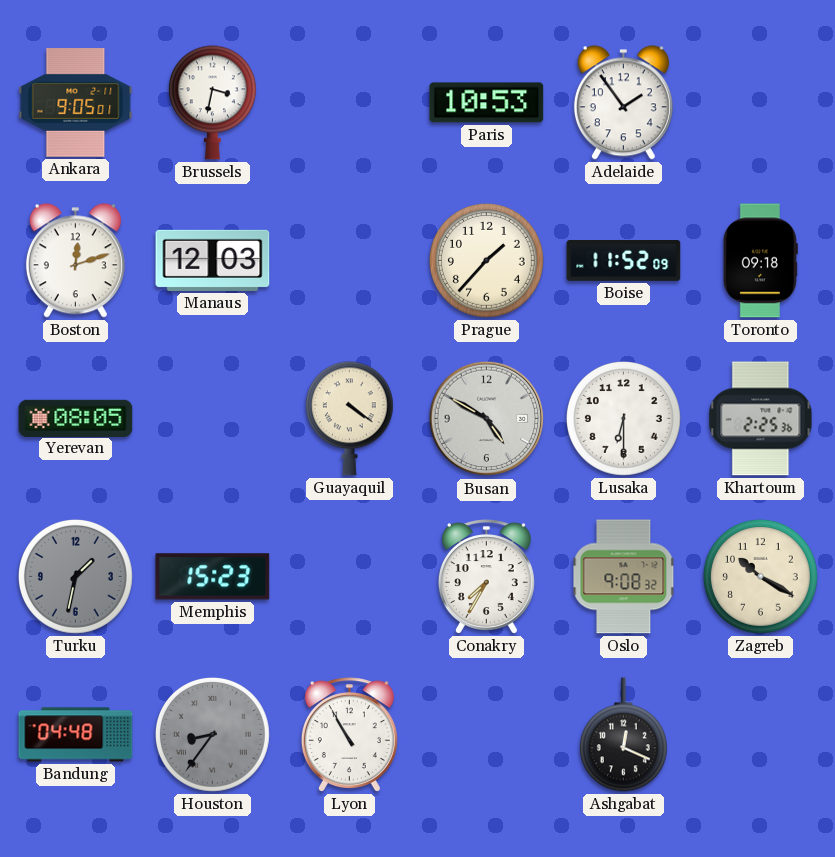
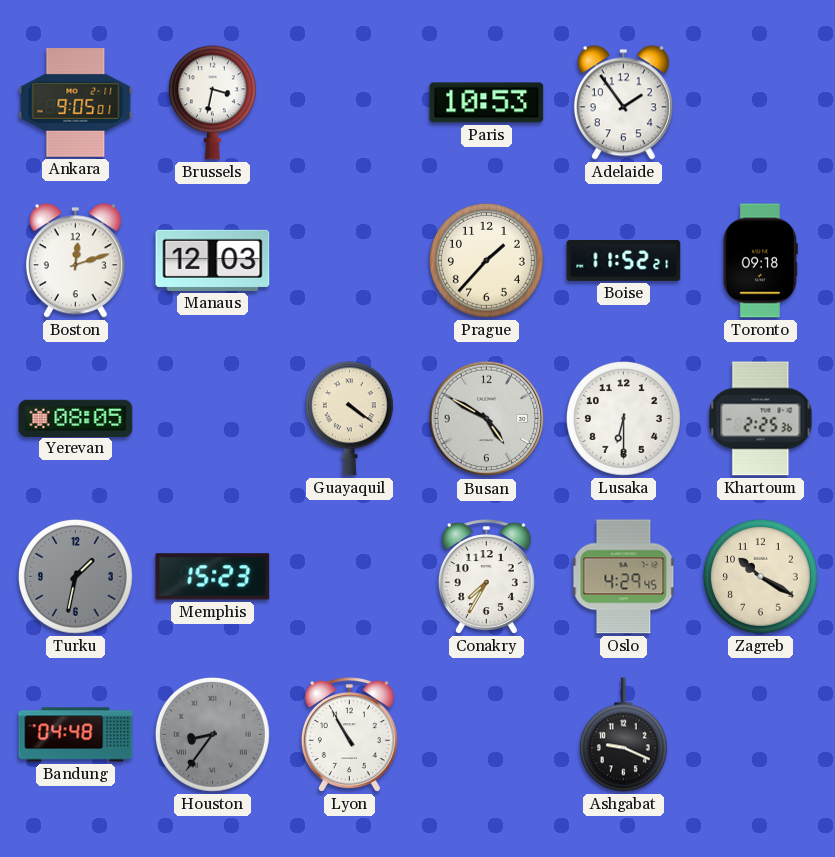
Boise: 11:52:09 -> 11:52:21
Oslo: 9:08 -> 4:29
Ashgabat: 12:19 -> 9:19
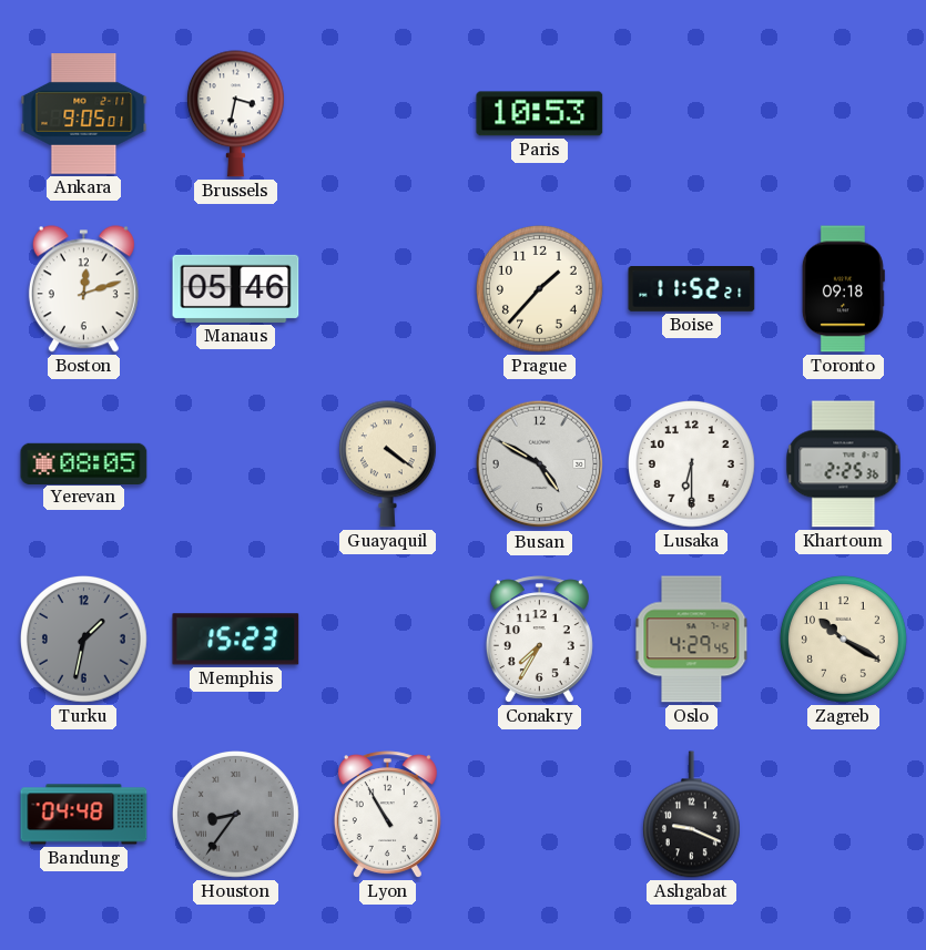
Adelaide: 1:54 -> none
Manaus: 12:03 -> 05:46
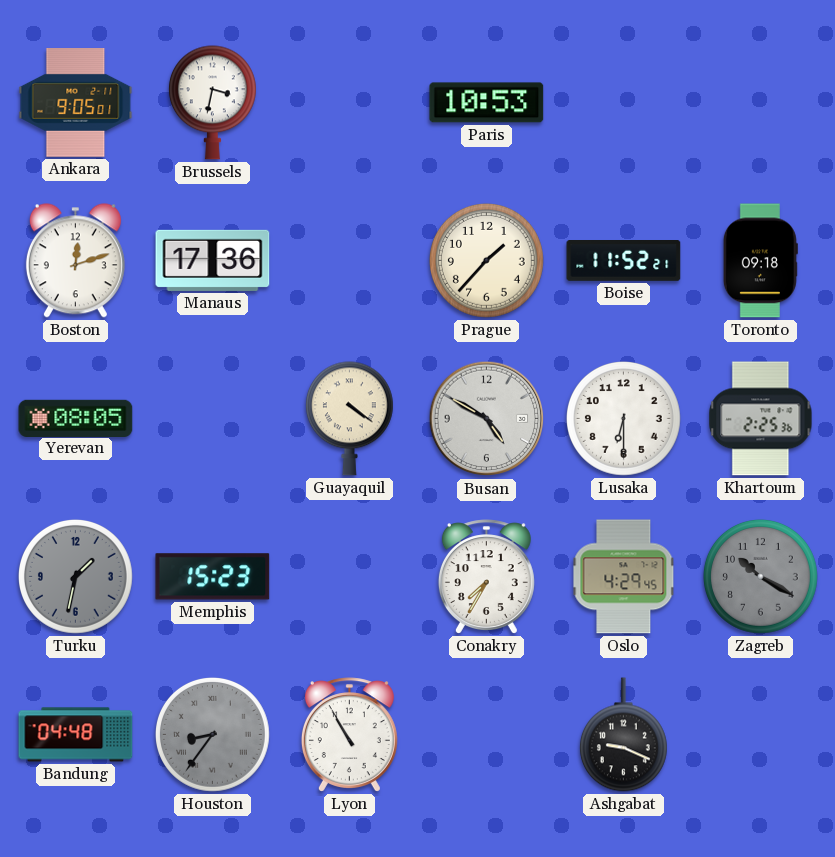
Manaus: 05:46 -> 17:36
Zagreb dial: cream -> grey
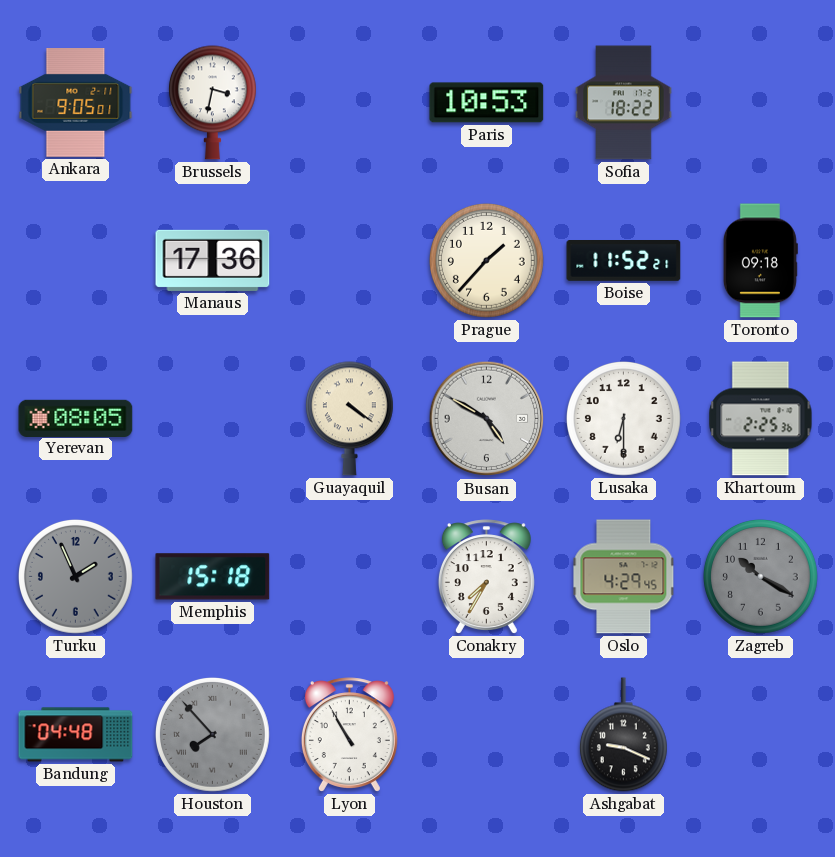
Sofia: none -> 18:22
Boston: 12:12 -> none
Turku: 1:32 -> 1:56
Memphis: 15:23 -> 15:18
Houston: 8:36 -> 7:53
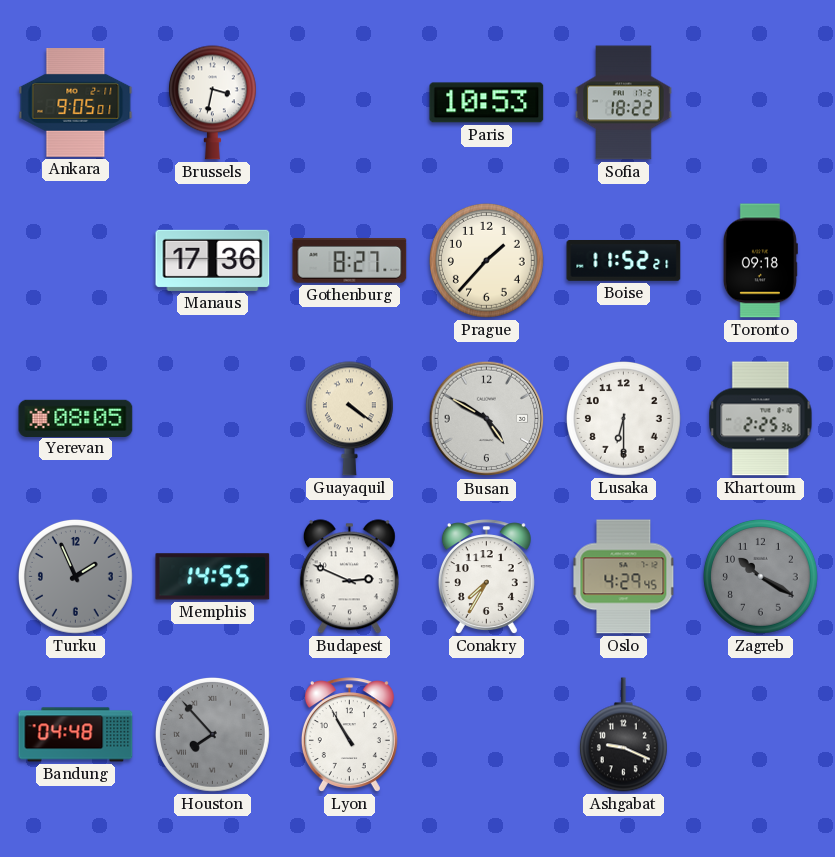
Gothenburg: none -> 8:27
Memphis: 15:18 -> 14:55
Budapest: none -> 2:49
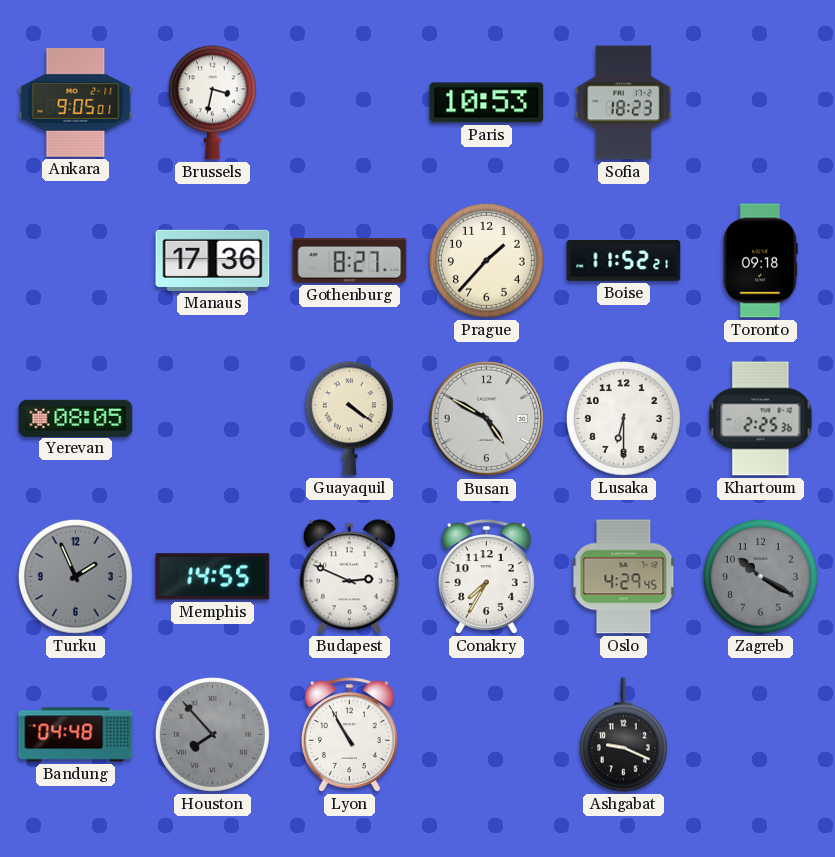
Sofia: 18:22 -> 18:23
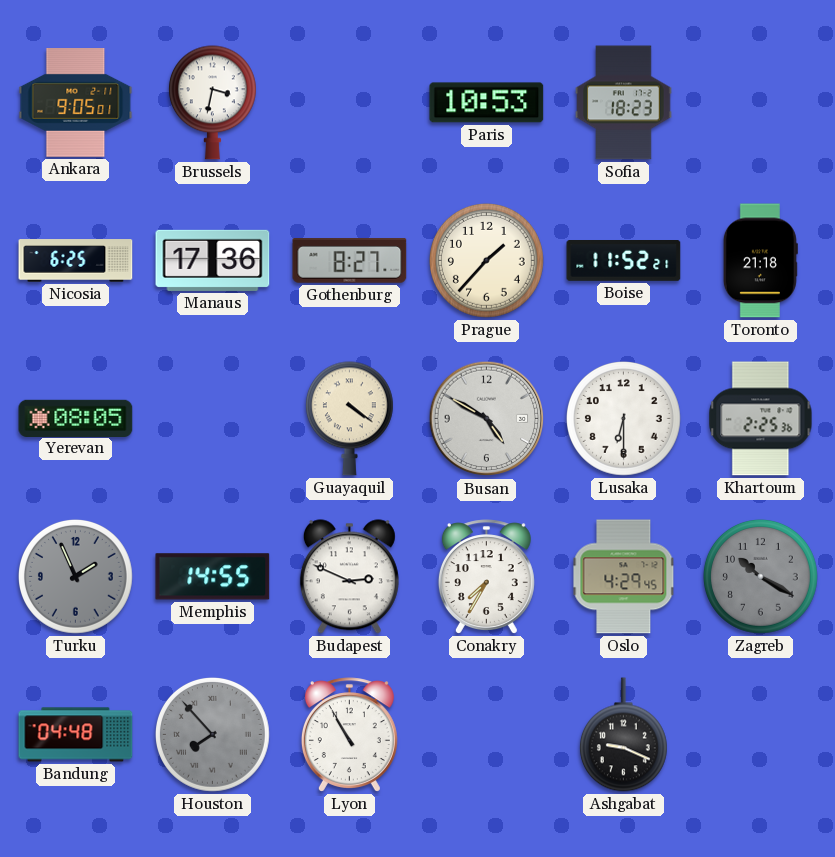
Nicosia: none -> 6:25
Toronto: 09:18 -> 21:18
